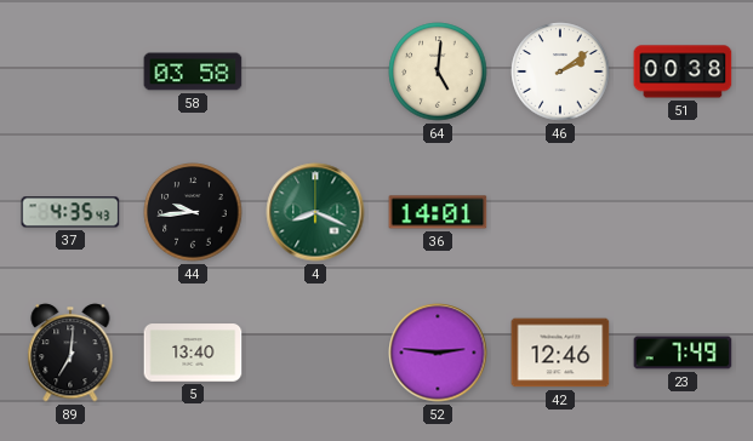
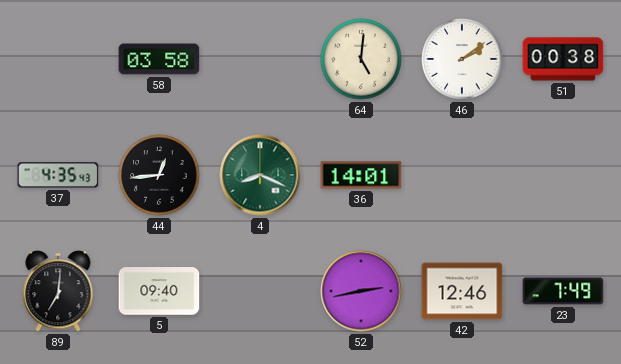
44: 9:44 -> 12:44
5: 13:40 -> 09:40
52: 2:46 -> 2:43
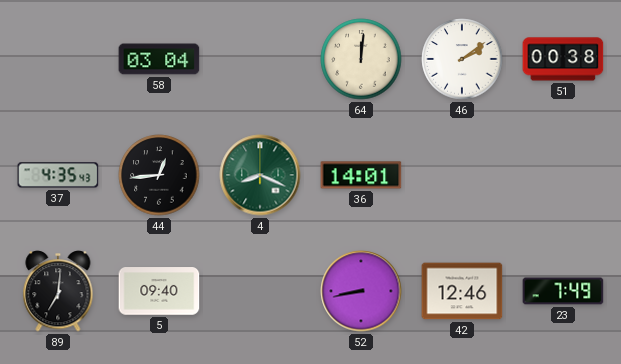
58: 03:58 -> 03:04
64: 5:01 -> 12:01
52: 2:43 -> 8:43
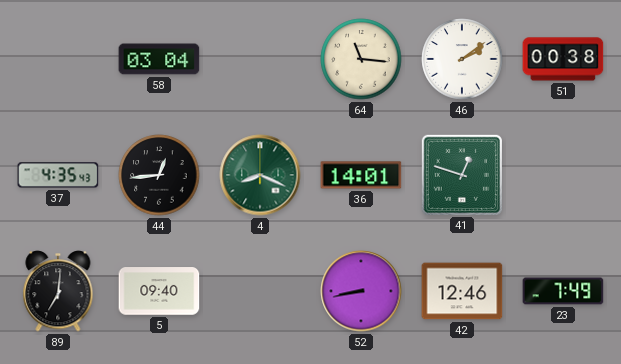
64: 12:01 -> 11:16
41: none -> 12:48
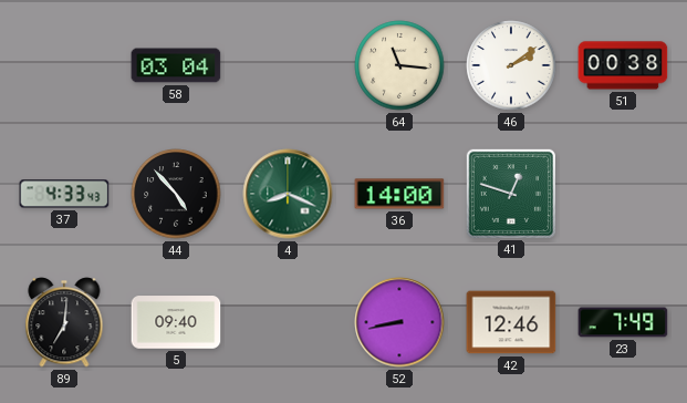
37: 4:35 -> 4:33
44: 12:44 -> 4:53
36: 14:01 -> 14:00
